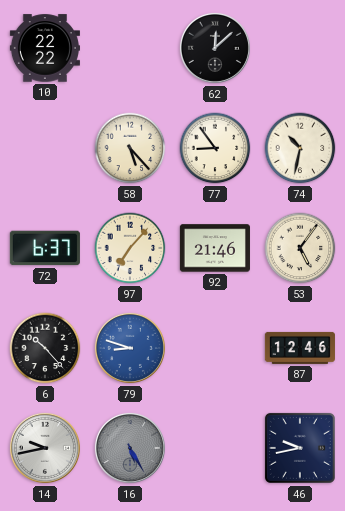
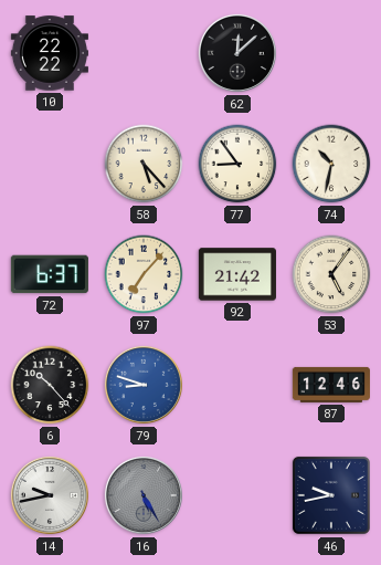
92: 21:46 -> 21:42
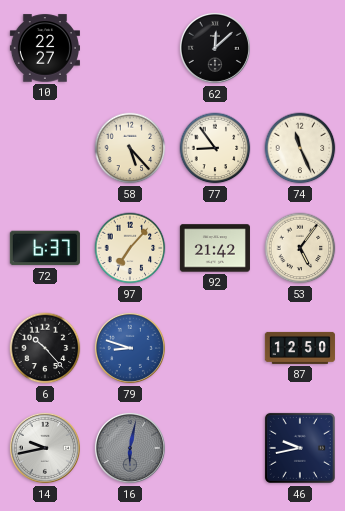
10: 22:22 -> 22:27
74: 10:32 -> 11:26
87: 12:46 -> 12:50
16: 5:25 -> 6:02
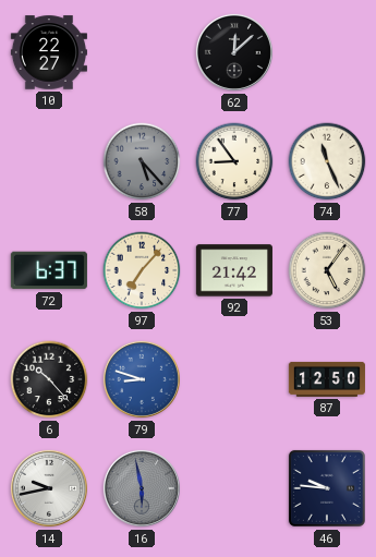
58 dial: cream -> grey
16: 6:02 -> 5:58
46: 9:43 -> 9:46
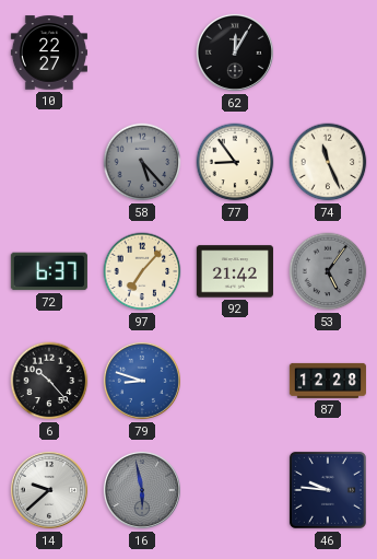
62: 12:08 -> 12:05
53 dial: cream -> grey
87: 12:50 -> 12:28
14: 9:43 -> 9:38
